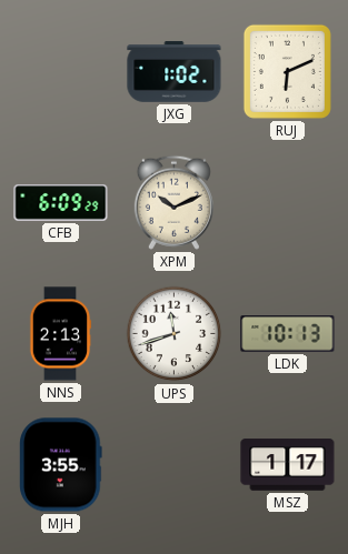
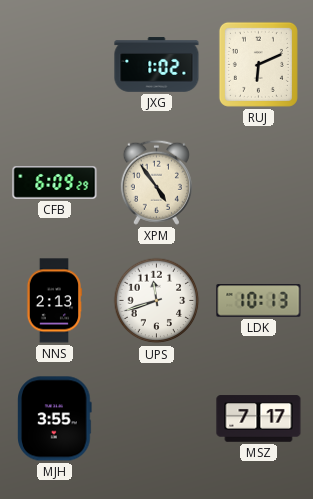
XPM: 10:11 -> 4:54
MSZ: 1:17 -> 7:17
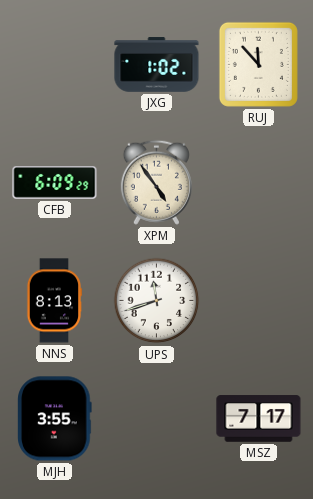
RUJ: 6:11 -> 11:53
NNS: 2:13 -> 8:13
LDK: 10:13 -> none
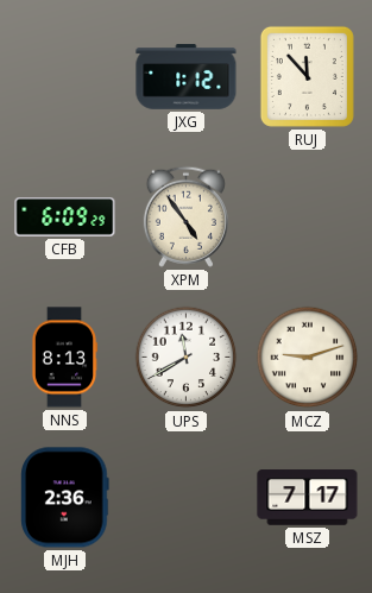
JXG: 1:02 -> 1:12
UPS: 11:42 -> 11:40
MCZ: none -> 9:12
MJH: 3:55 -> 2:36
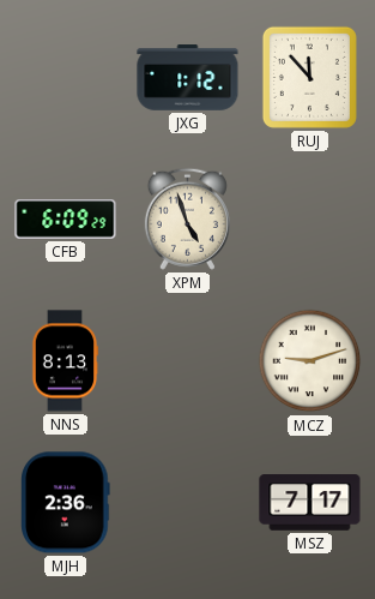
XPM: 4:54 -> 4:57
UPS: 11:40 -> none
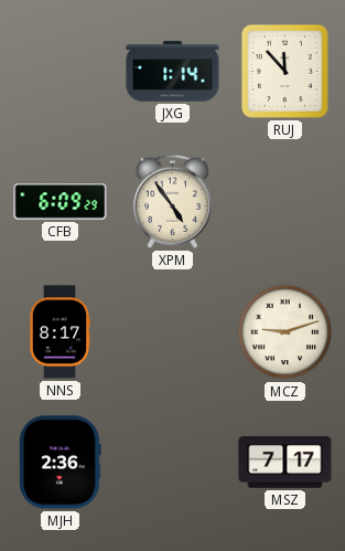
JXG: 1:12 -> 1:14
XPM: 4:57 -> 4:54
NNS: 8:13 -> 8:17
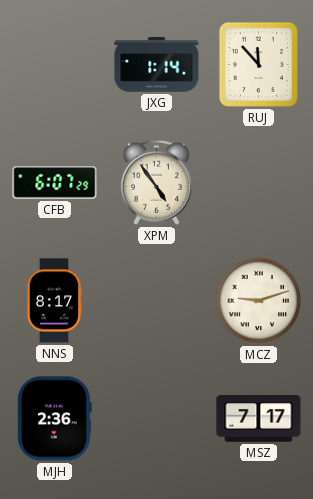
CFB: 6:09 -> 6:07
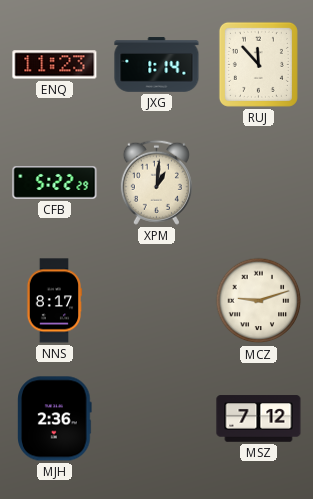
ENQ: none -> 11:23
CFB: 6:07 -> 5:22
XPM: 4:54 -> 1:01
MSZ: 7:17 -> 7:12
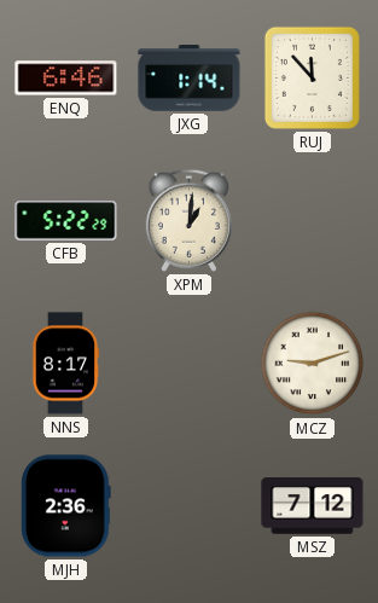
ENQ: 11:23 -> 6:46
